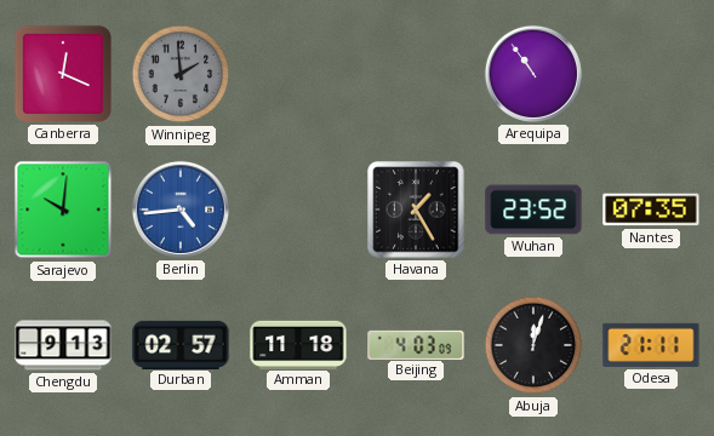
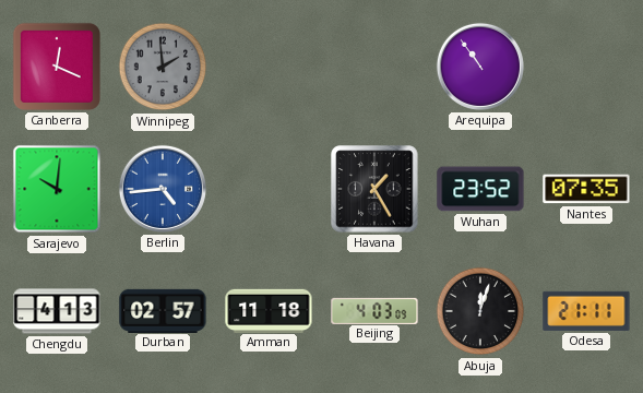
Chengdu: 9:13 -> 4:13
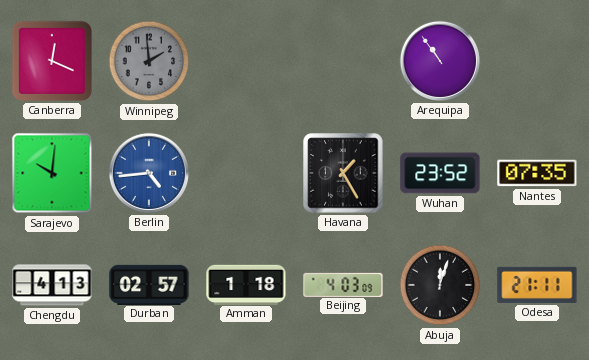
Amman: 11:18 -> 1:18
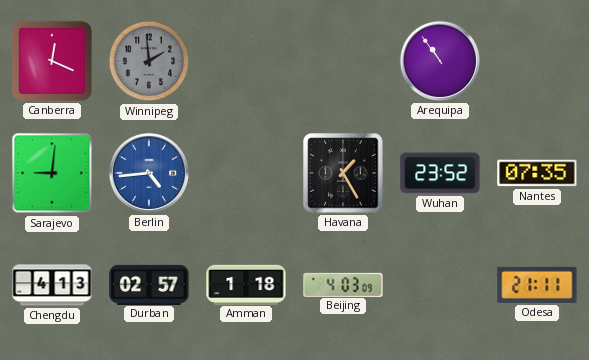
Sarajevo: 10:01 -> 9:01
Abuja: 12:03 -> none
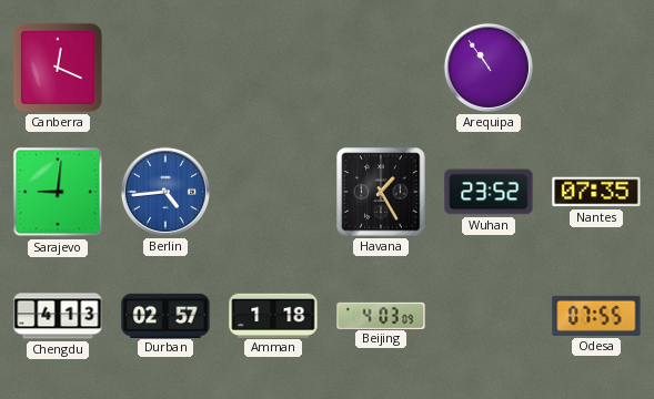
Winnipeg: 1:59 -> none
Odesa: 21:11 -> 07:55
